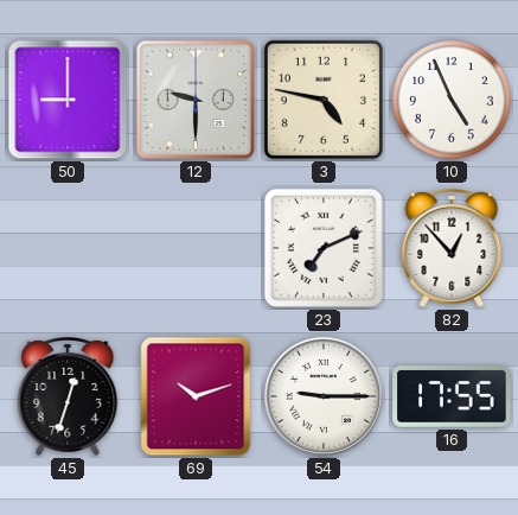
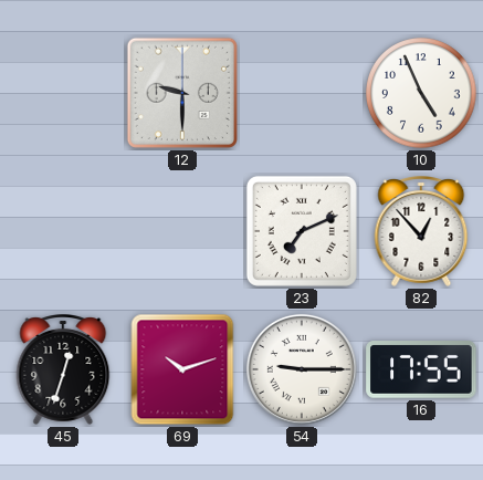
50: 9:00 -> none
3: 4:47 -> none
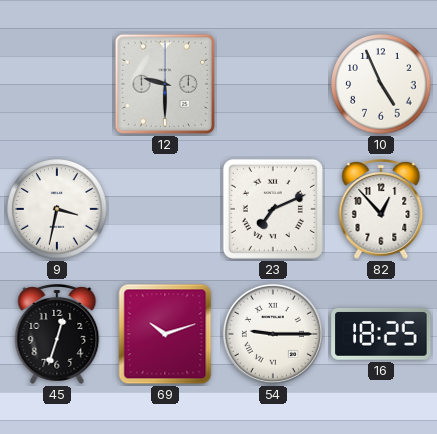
9: none -> 3:32
16: 17:55 -> 18:25
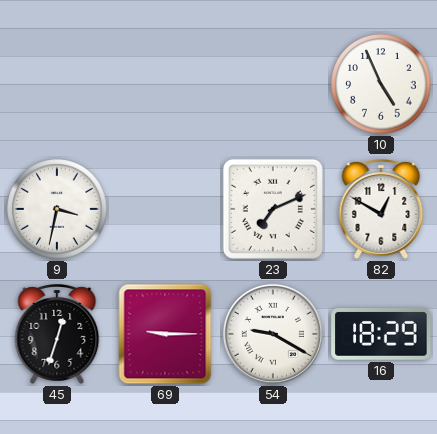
12: 9:30 -> none
82: 12:53 -> 12:50
69: 10:12 -> 9:15
54: 9:15 -> 9:20
16: 18:25 -> 18:29
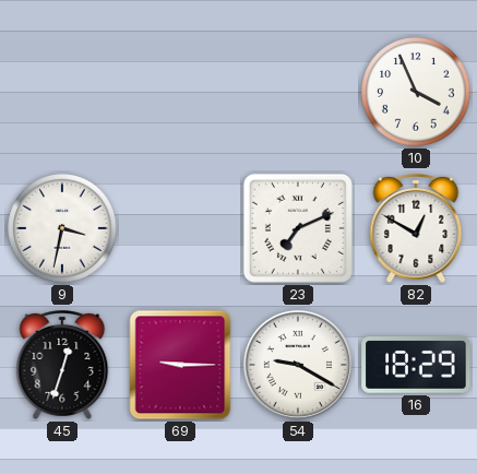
10: 4:56 -> 3:56
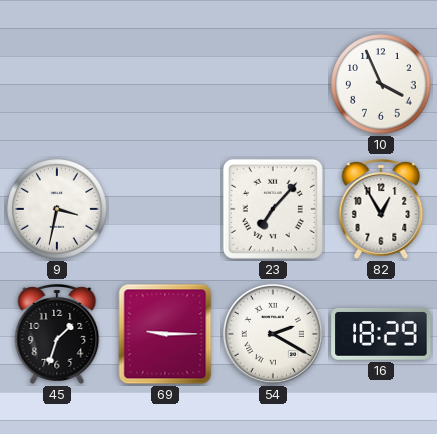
23: 7:11 -> 7:07
82: 12:50 -> 12:55
45: 12:33 -> 1:33
54: 9:20 -> 2:20
